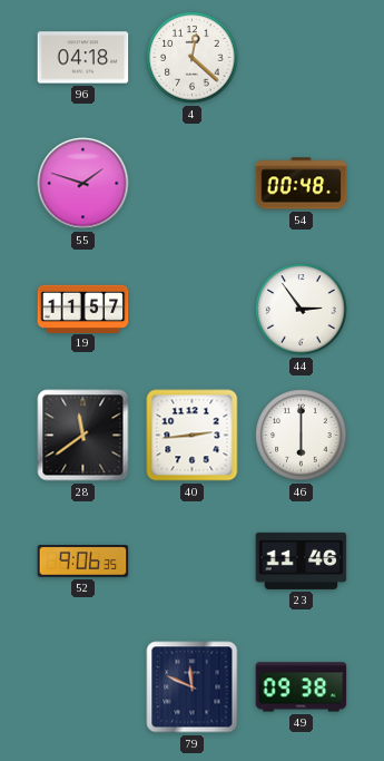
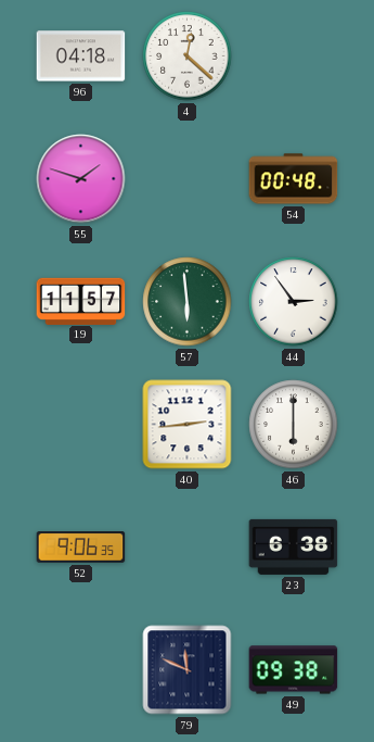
57: none -> 5:59
28: 11:39 -> none
23: 11:46 -> 6:38
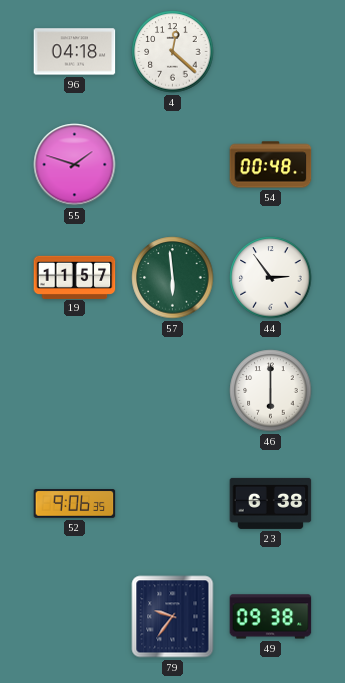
40: 2:44 -> none
79: 11:49 -> 9:36
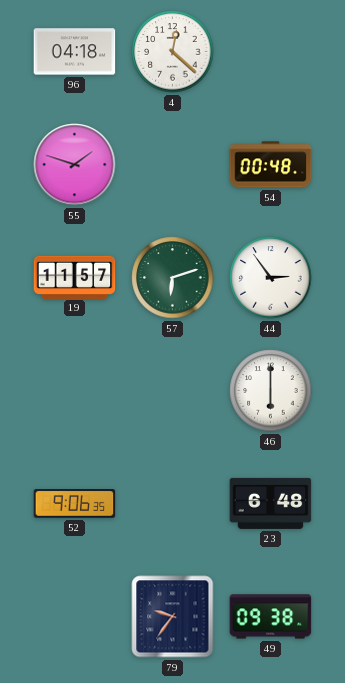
57: 5:59 -> 6:12
23: 6:38 -> 6:48
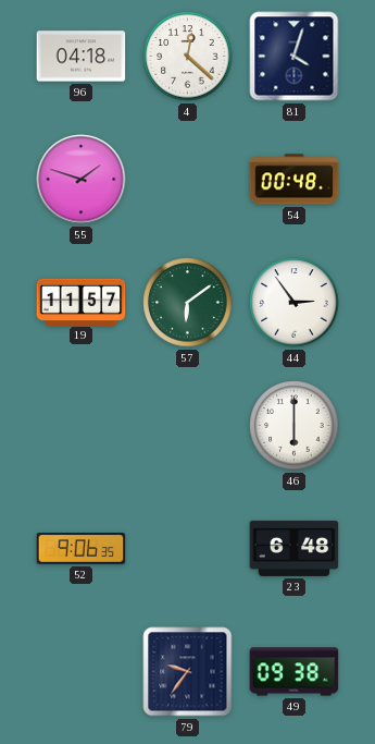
81: none -> 4:03
57: 6:12 -> 6:09
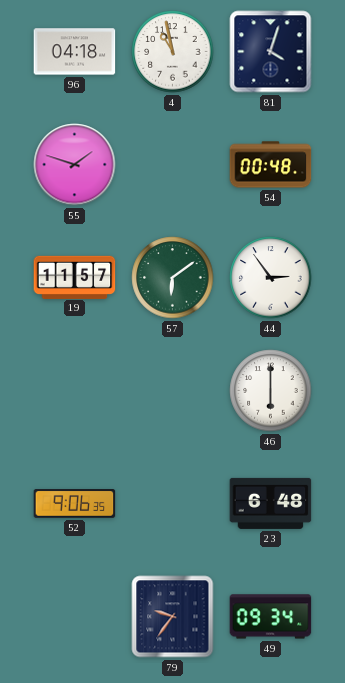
4: 12:22 -> 10:58
49: 09:38 -> 09:34
